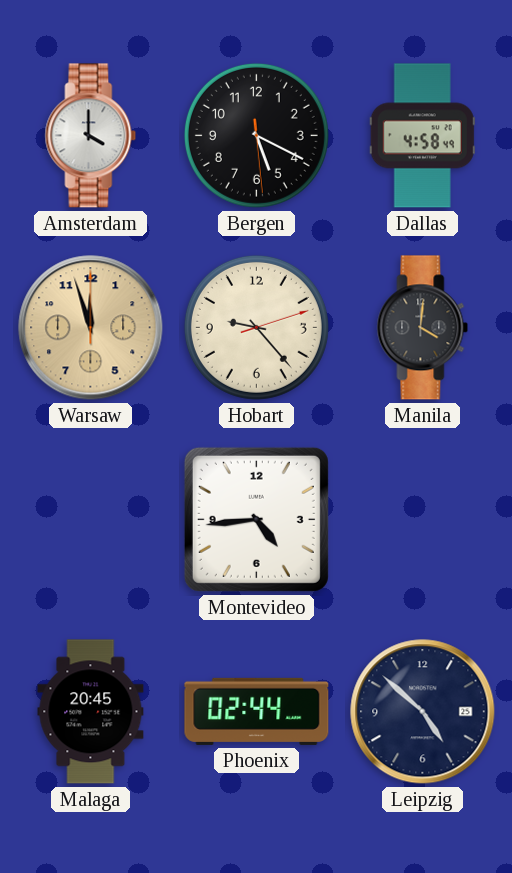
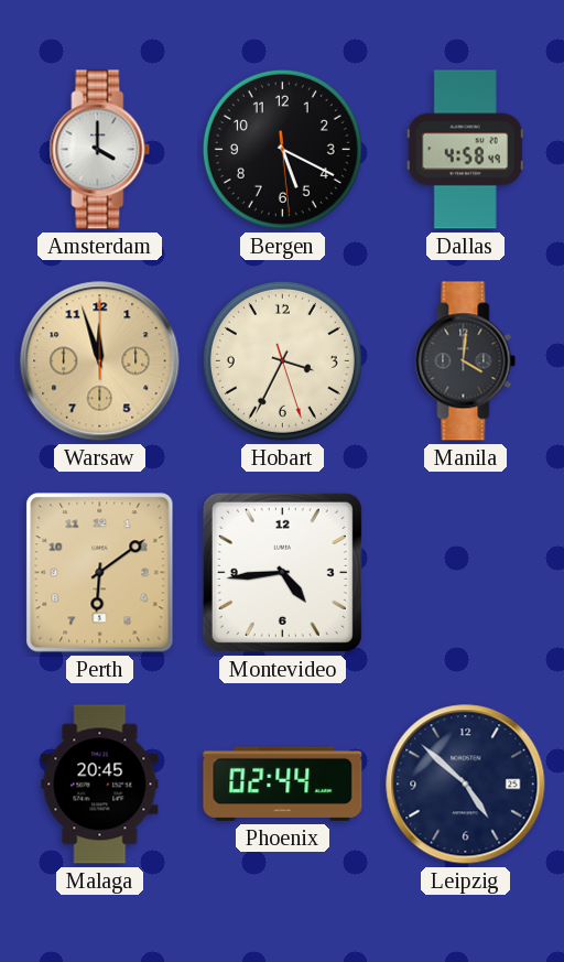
Hobart: 9:23 -> 3:34
Perth: none -> 6:09
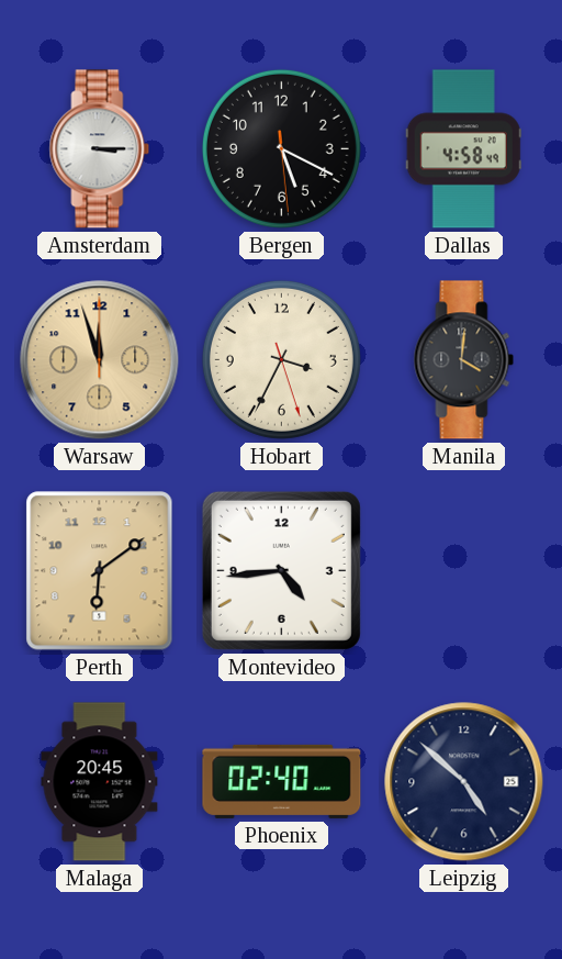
Amsterdam: 4:00 -> 3:15
Phoenix: 02:44 -> 02:40
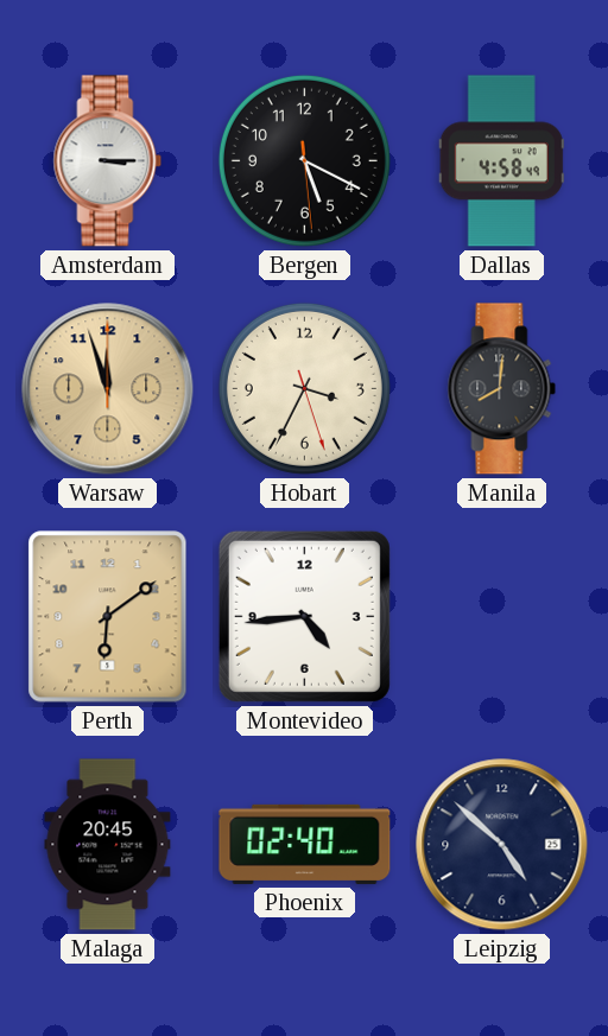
Manila: 4:01 -> 8:01
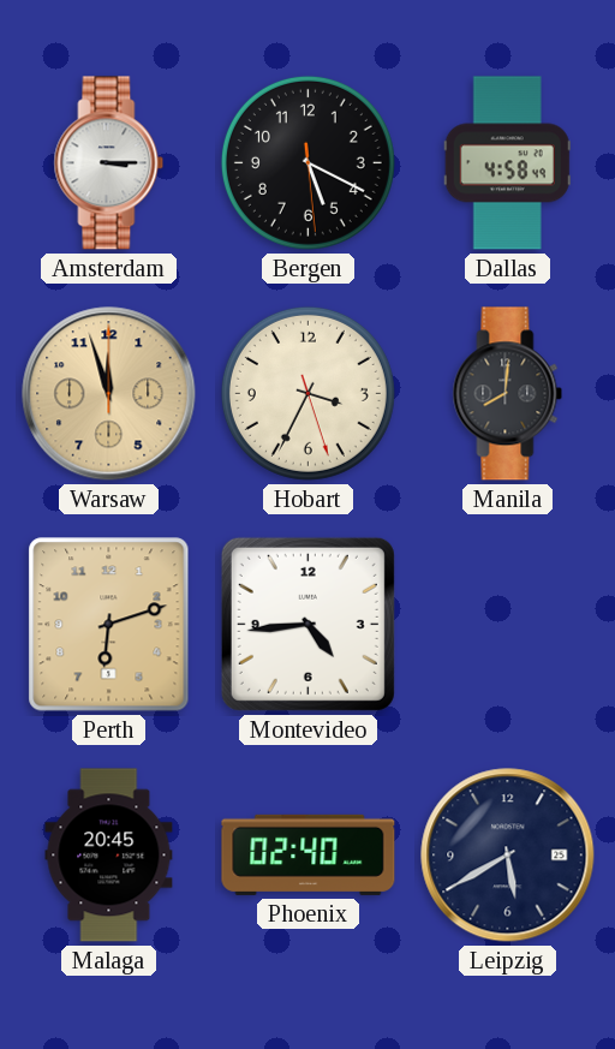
Perth: 6:09 -> 6:12
Leipzig: 4:52 -> 5:40
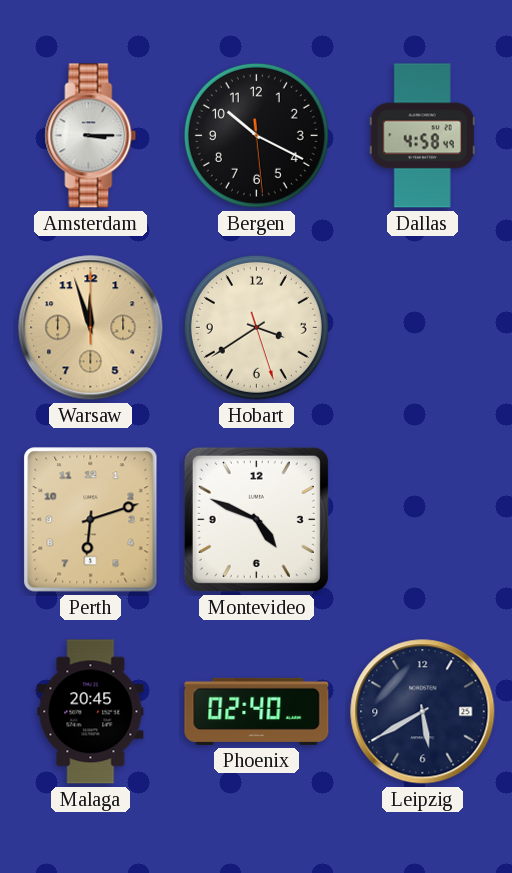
Bergen: 5:19 -> 10:19
Hobart: 3:34 -> 3:39
Manila: 8:01 -> none
Montevideo: 4:44 -> 4:49
